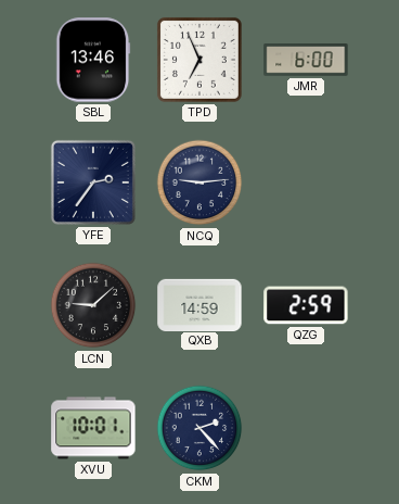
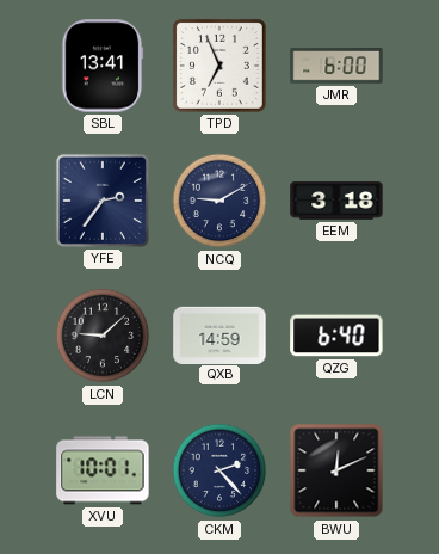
SBL: 13:46 -> 13:41
NCQ: 9:14 -> 9:10
EEM: none -> 3:18
QZG: 2:59 -> 6:40
BWU: none -> 12:11
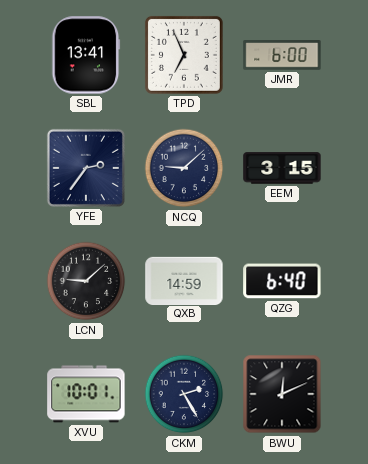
NCQ: 9:10 -> 9:08
EEM: 3:18 -> 3:15
CKM: 2:23 -> 2:25
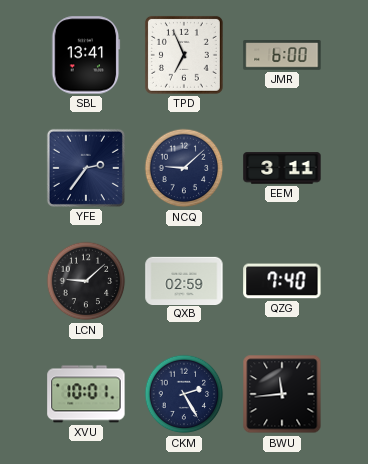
EEM: 3:15 -> 3:11
QXB: 14:59 -> 02:59
QZG: 6:40 -> 7:40
BWU: 12:11 -> 11:44
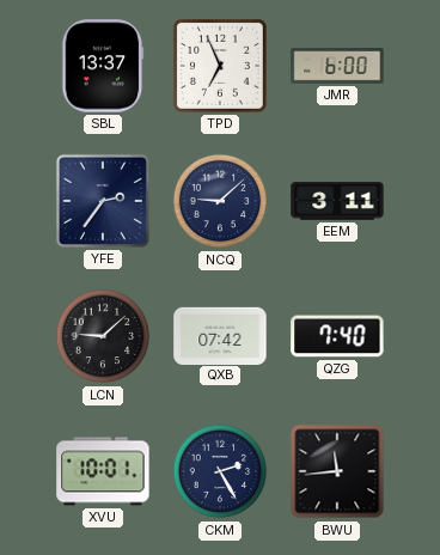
SBL: 13:41 -> 13:37
QXB: 02:59 -> 07:42
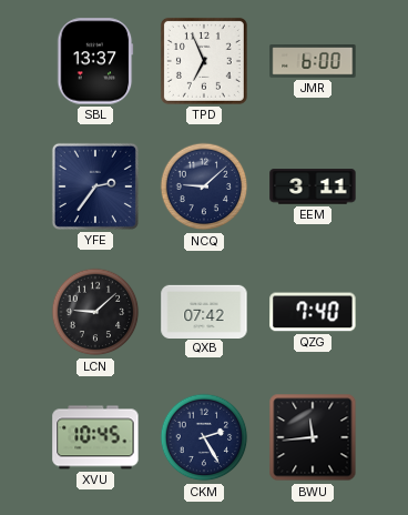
XVU: 10:01 -> 10:45
